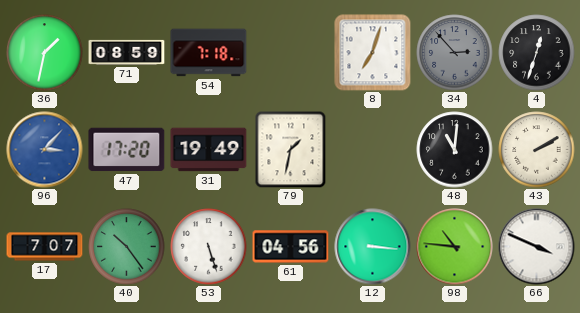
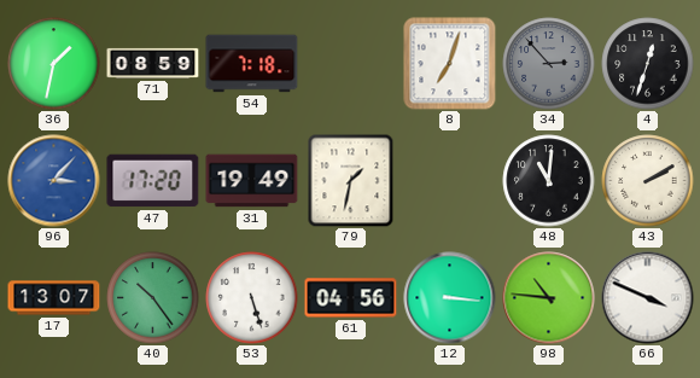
17: 7:07 -> 13:07
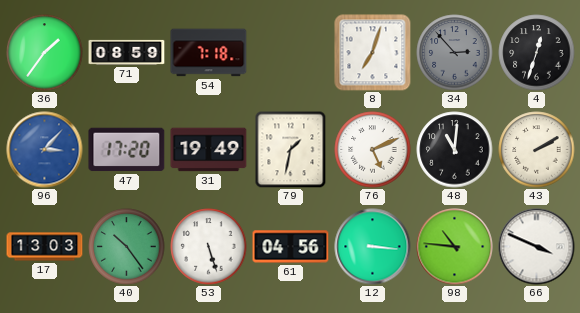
36: 1:32 -> 1:36
76: none -> 5:11
17: 13:07 -> 13:03
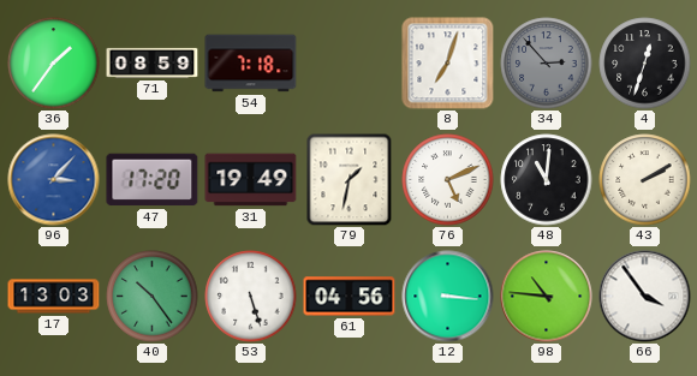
66: 3:49 -> 3:54
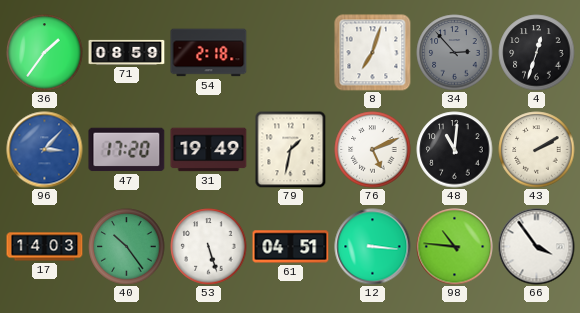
54: 7:18 -> 2:18
17: 13:03 -> 14:03
61: 04:56 -> 04:51
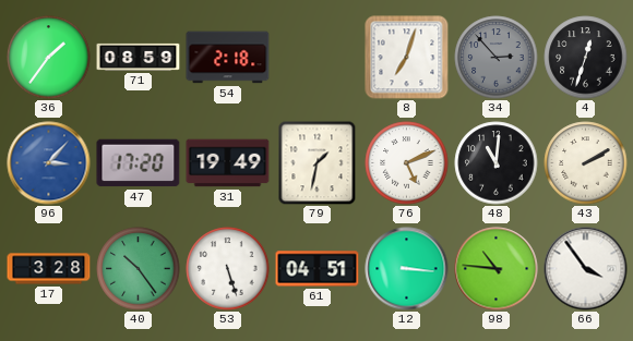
17: 14:03 -> 3:28
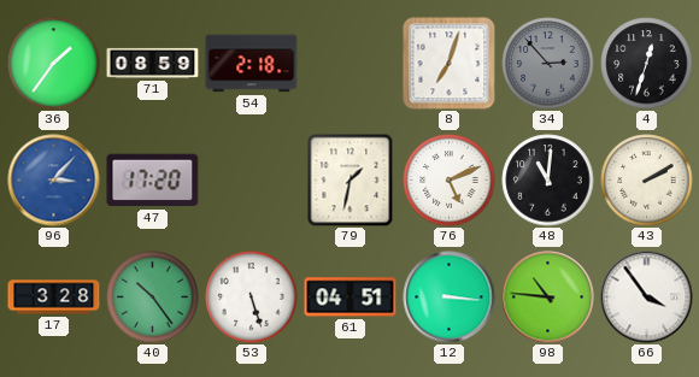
31: 19:49 -> none
